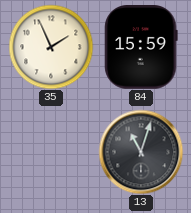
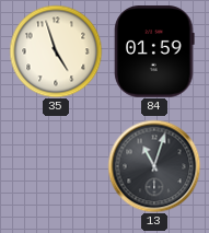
35: 1:56 -> 4:57
84: 15:59 -> 01:59
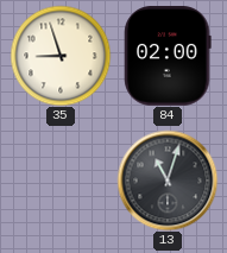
35: 4:57 -> 8:57
84: 01:59 -> 02:00
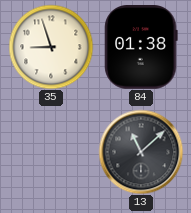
84: 02:00 -> 01:38
13: 11:03 -> 11:08
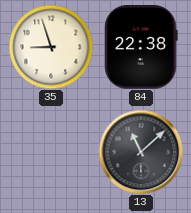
84: 01:38 -> 22:38
